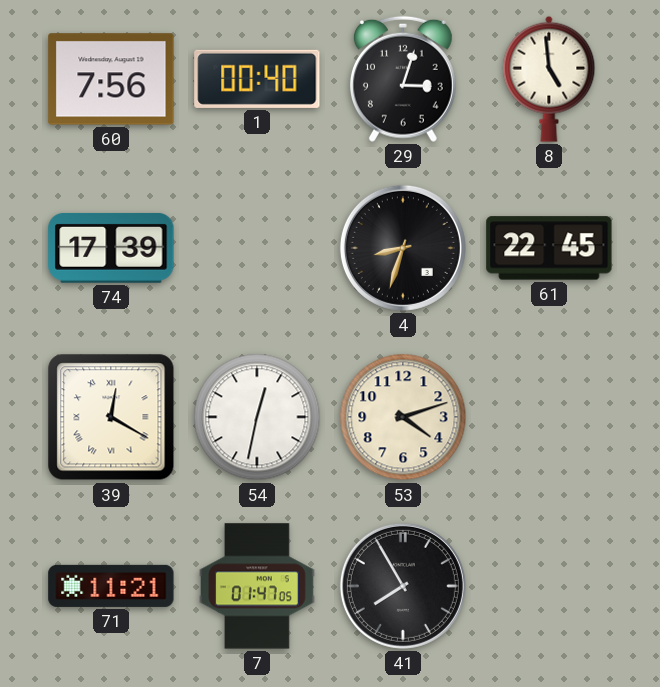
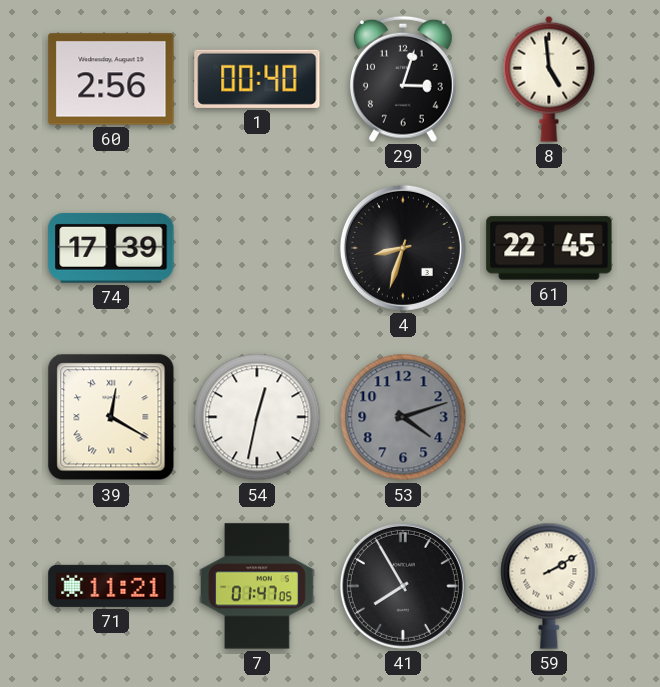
60: 7:56 -> 2:56
53 dial: cream -> grey
59: none -> 2:10
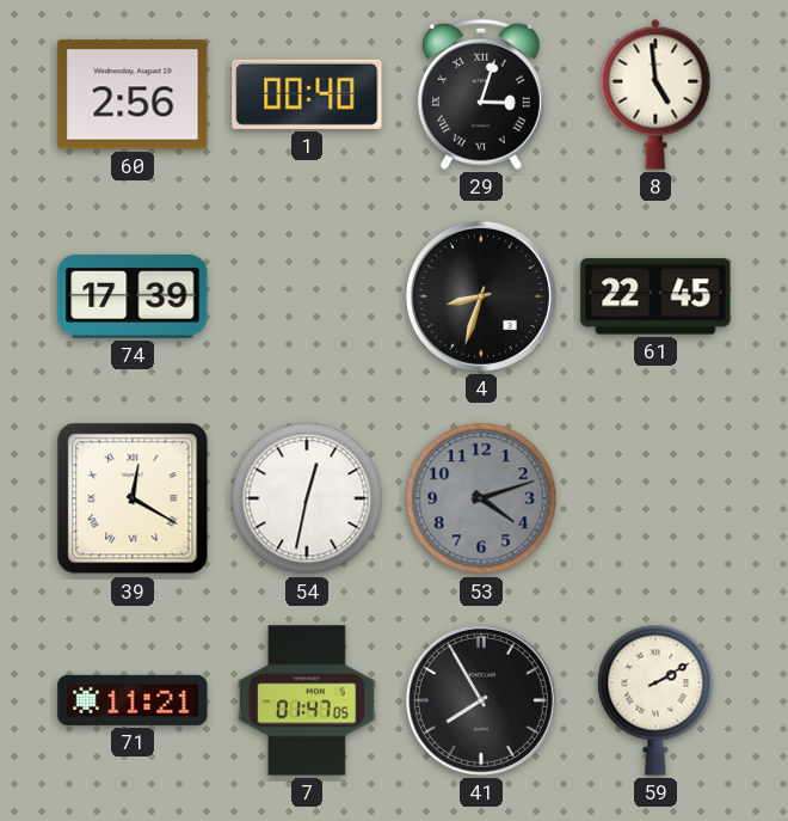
29 numerals: Arabic -> Roman
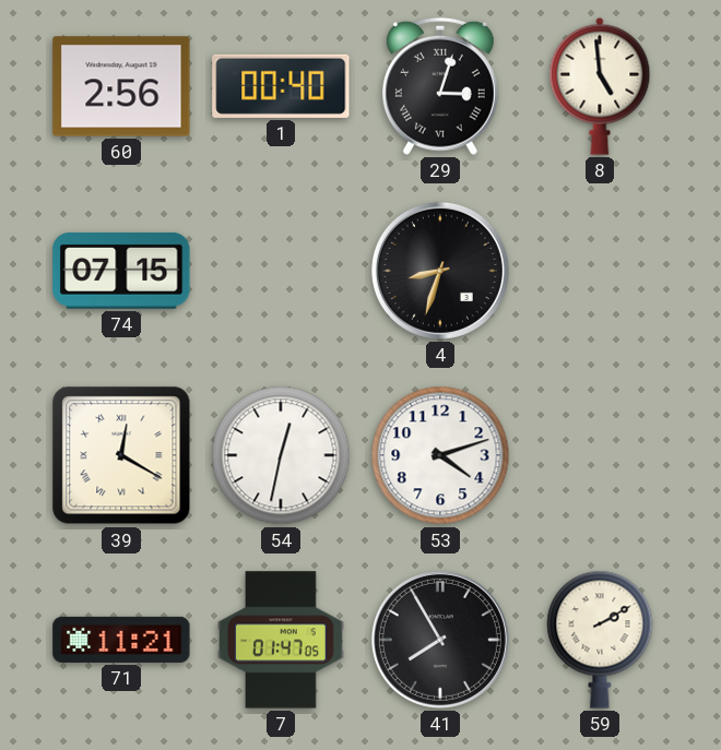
74: 17:39 -> 07:15
61: 22:45 -> none
53 dial: grey -> white
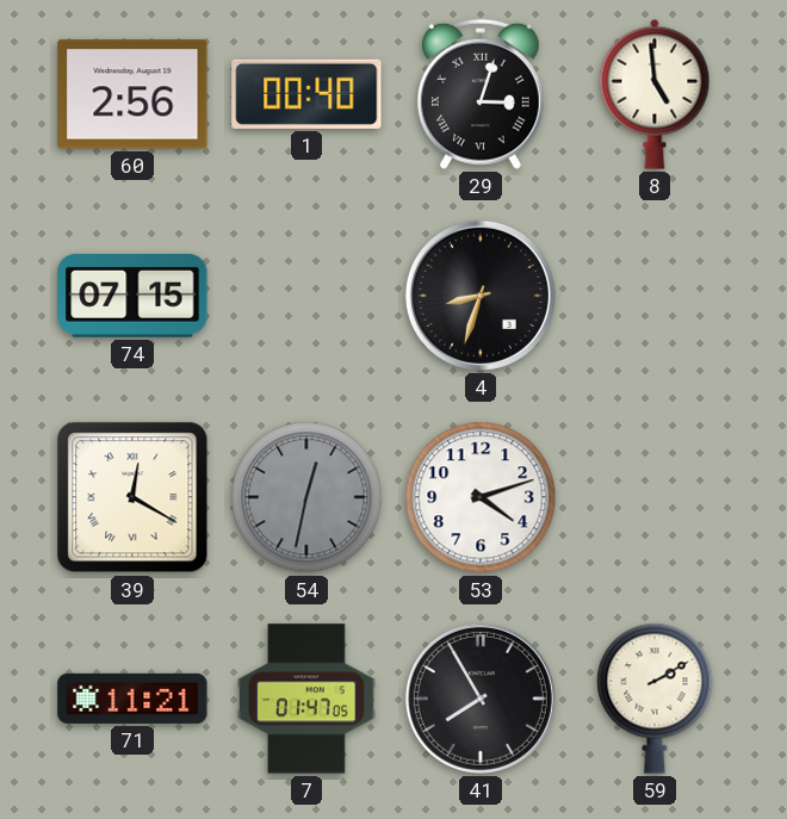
54 dial: white -> grey
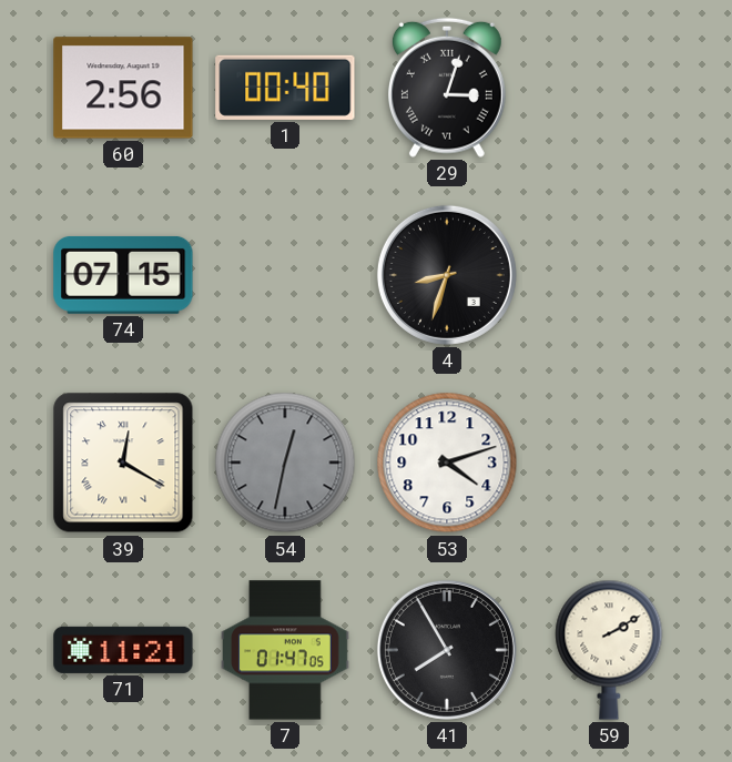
8: 4:59 -> none
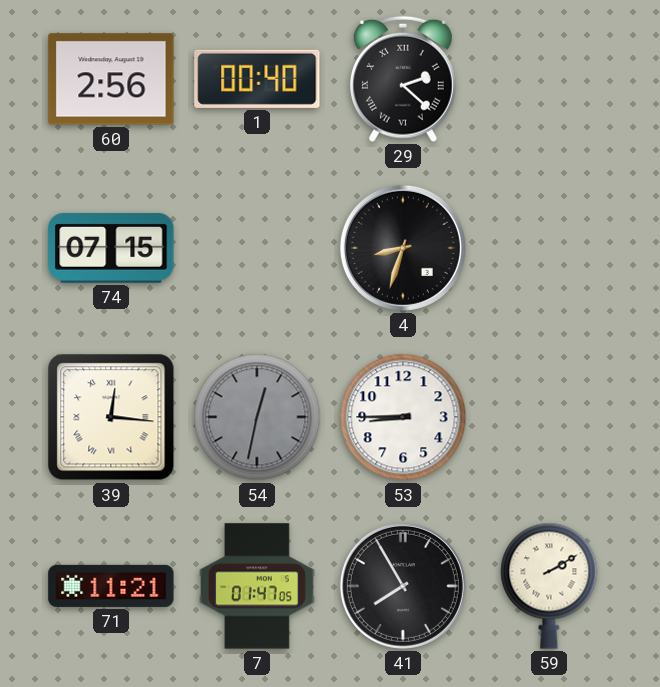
29: 3:03 -> 2:22
39: 12:20 -> 12:16
53: 4:12 -> 8:45
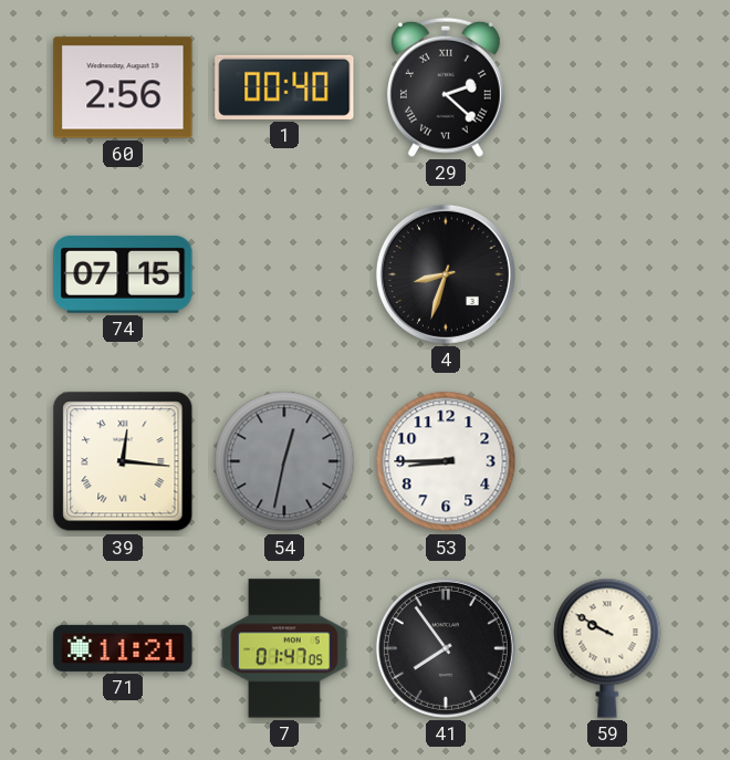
41: 7:55 -> 7:54
59: 2:10 -> 9:50
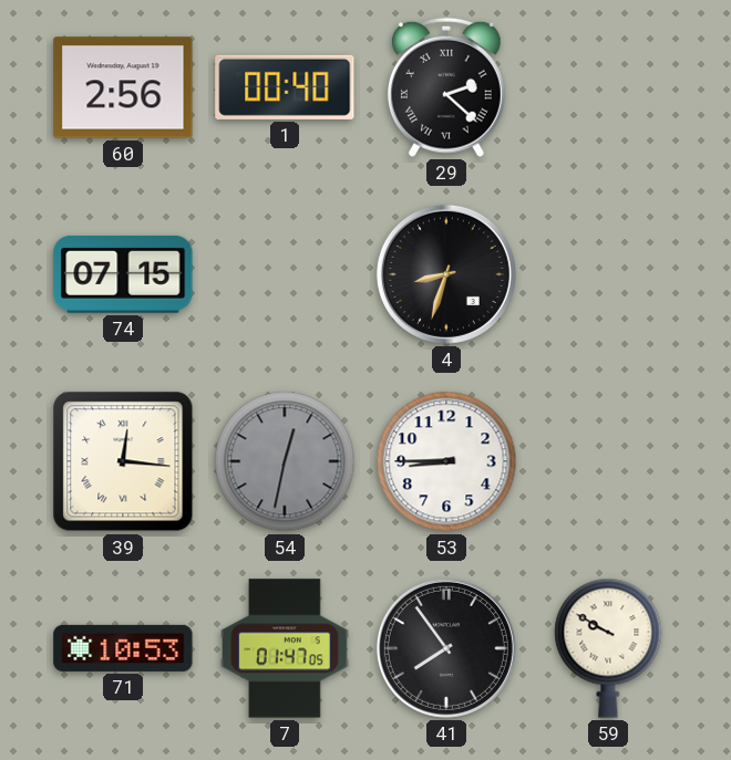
71: 11:21 -> 10:53
